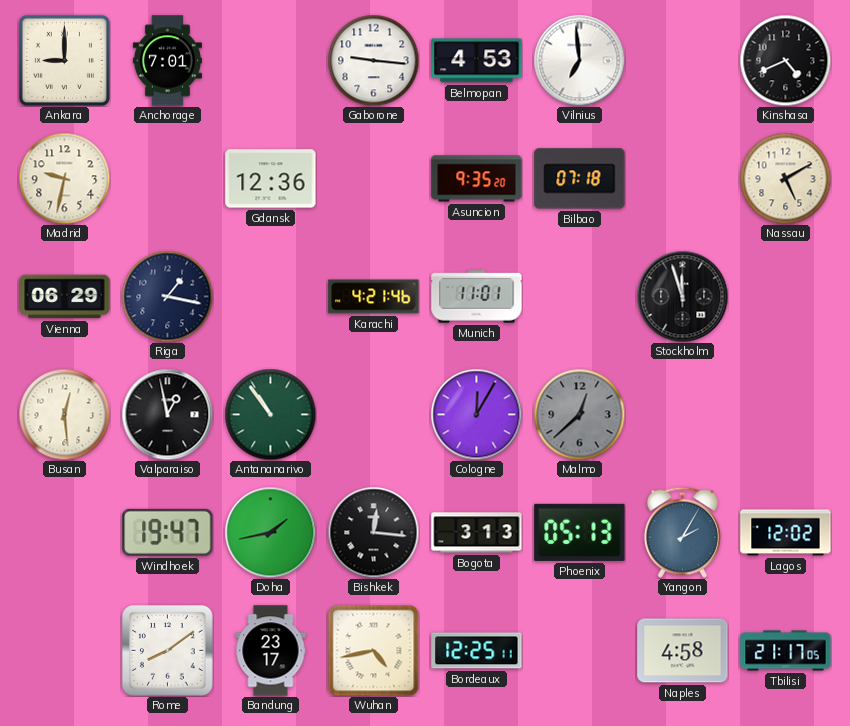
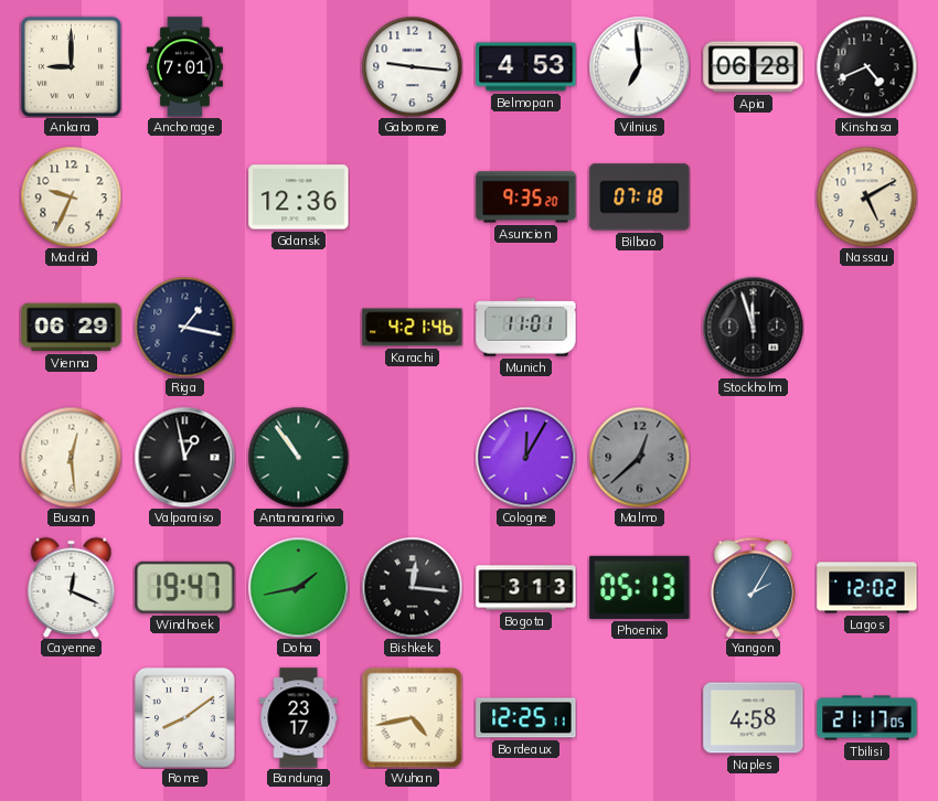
Apia: none -> 06:28
Madrid: 9:32 -> 9:34
Cayenne: none -> 12:19
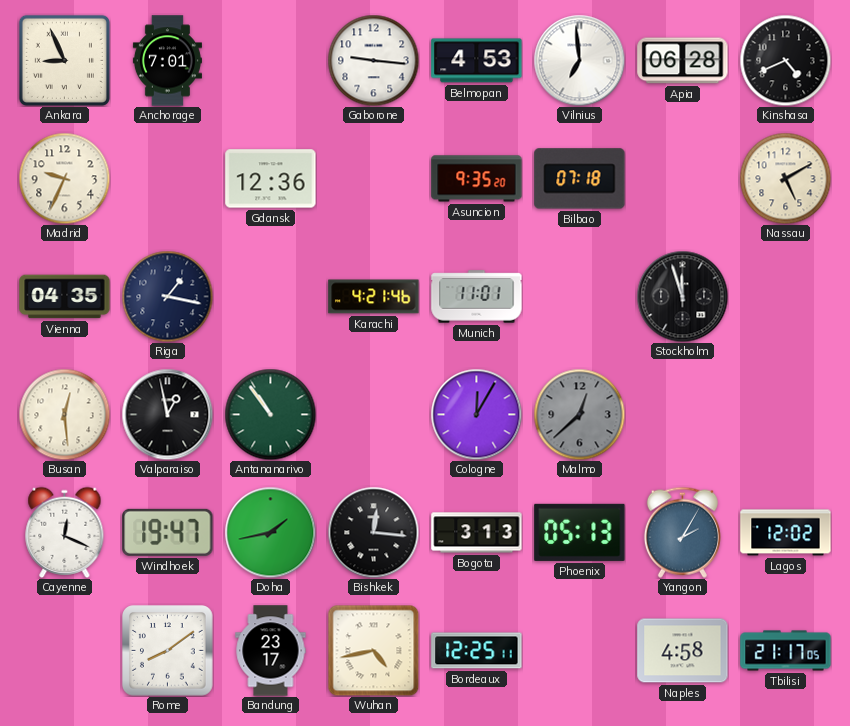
Ankara: 9:00 -> 8:56
Vienna: 06:29 -> 04:35
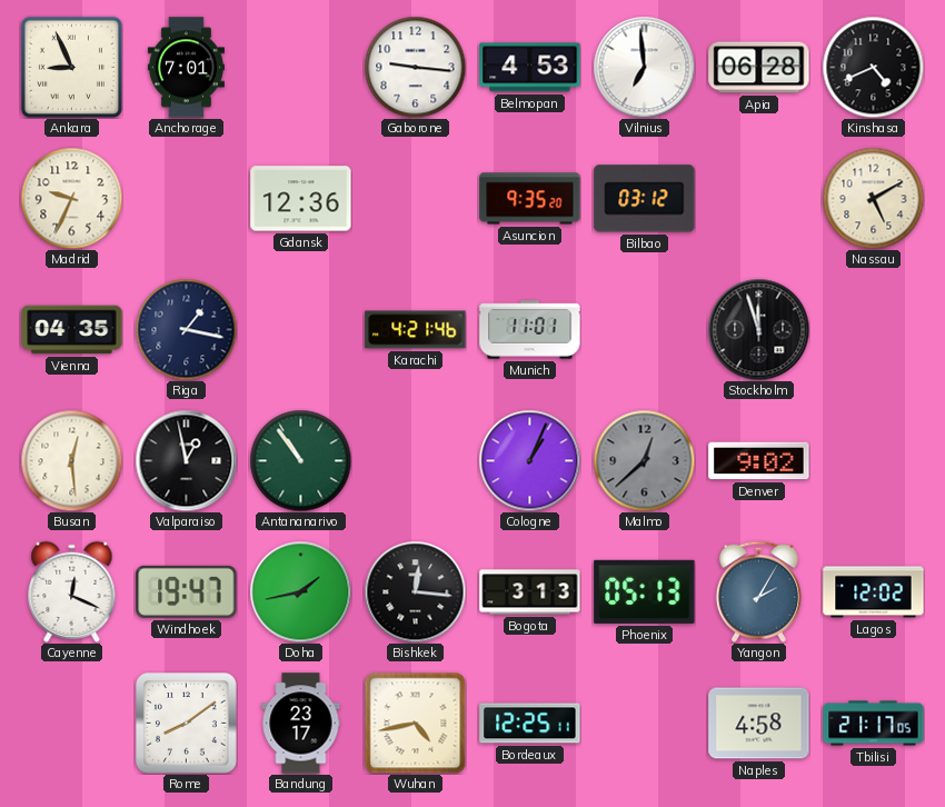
Bilbao: 07:18 -> 03:12
Cologne: 12:05 -> 1:04
Denver: none -> 9:02
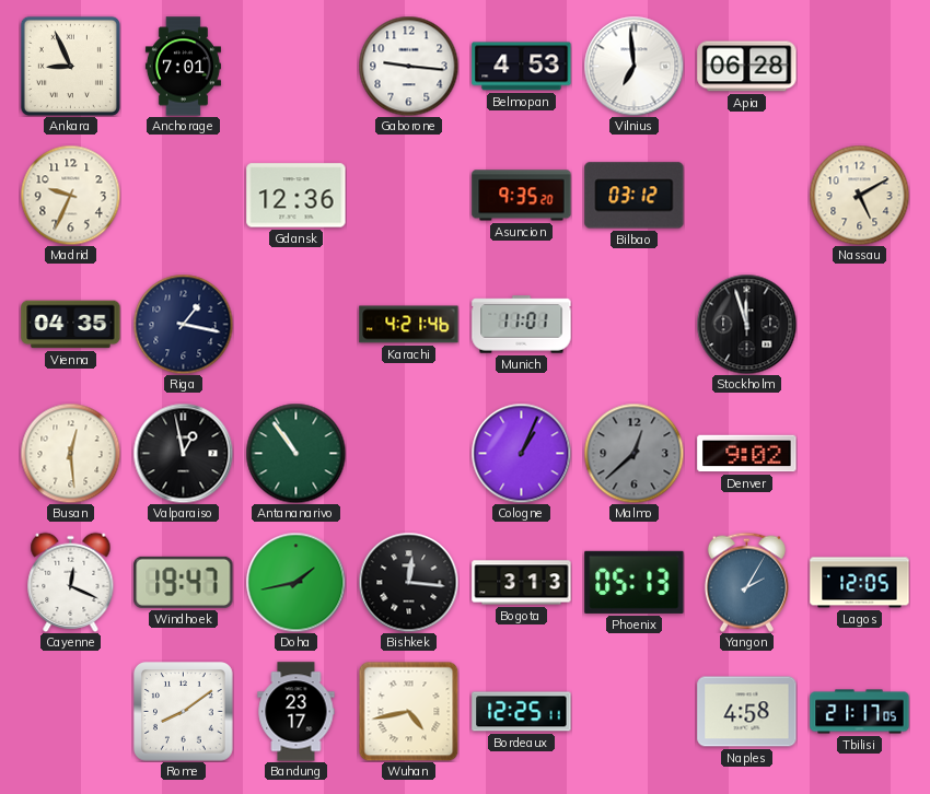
Kinshasa: 4:41 -> none
Lagos: 12:02 -> 12:05
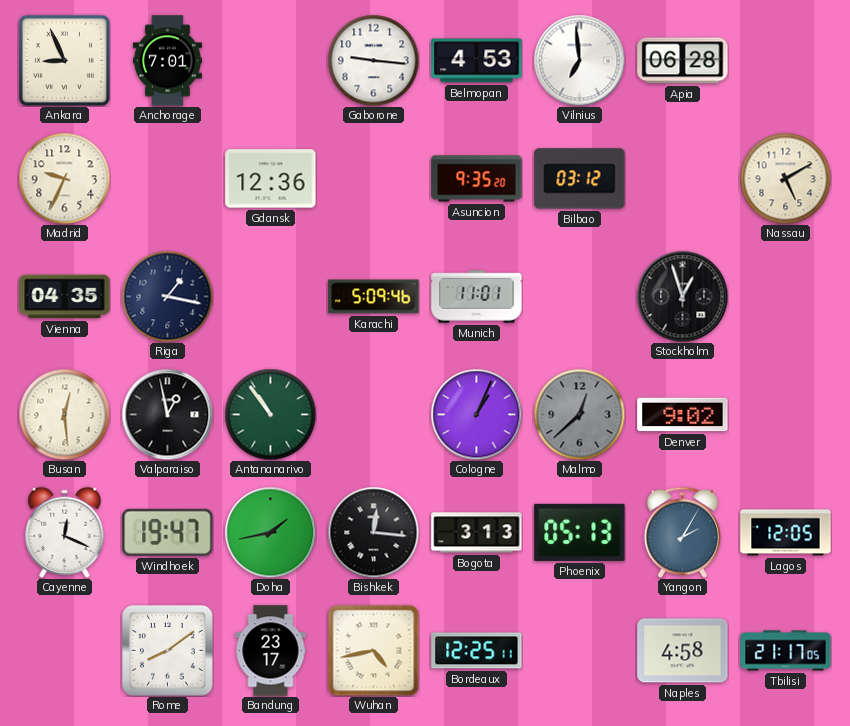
Karachi: 4:21 -> 5:09
Stockholm: 11:57 -> 12:57
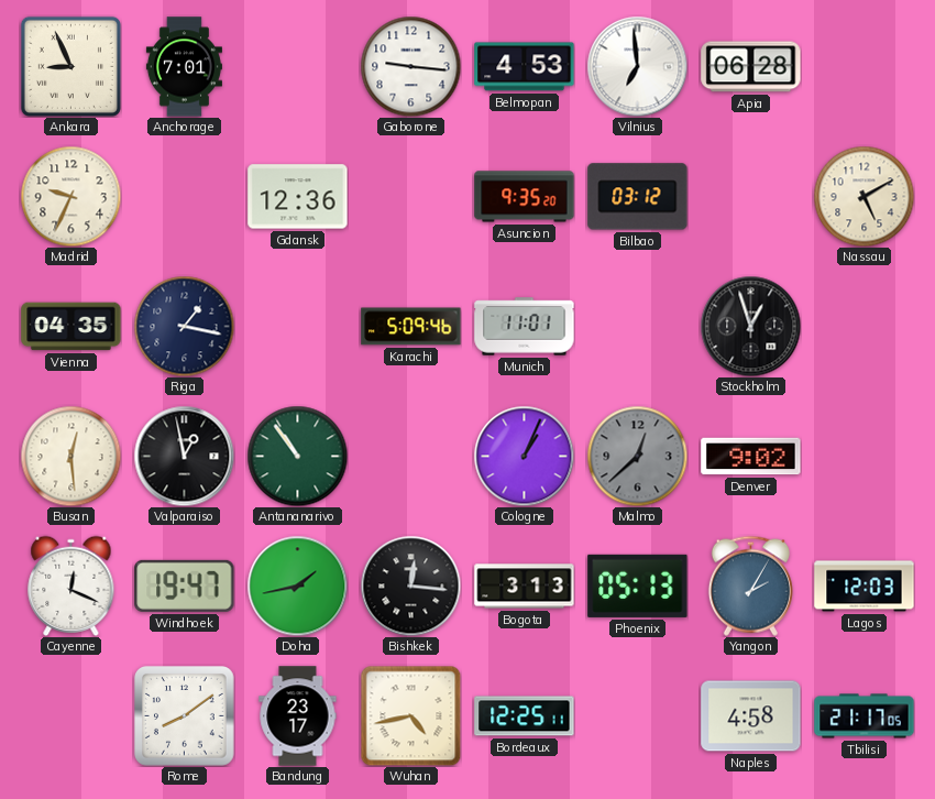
Lagos: 12:05 -> 12:03
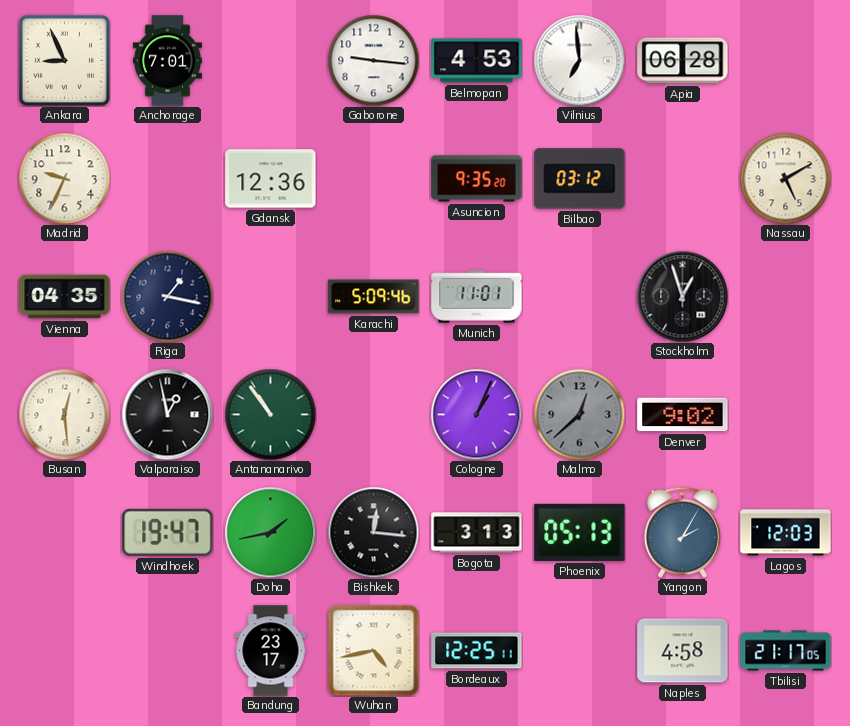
Cayenne: 12:19 -> none
Rome: 8:09 -> none
